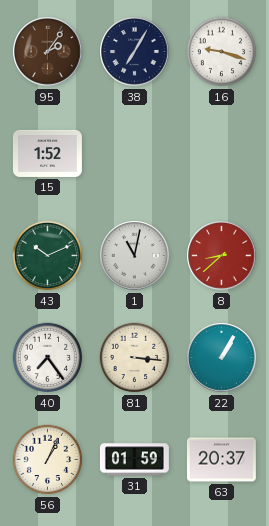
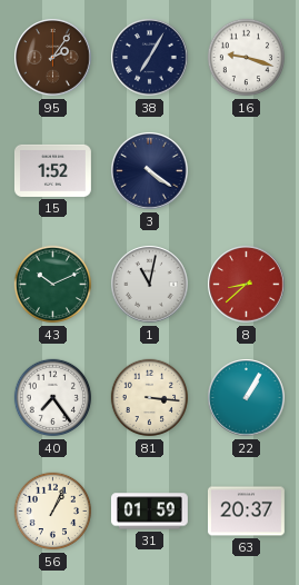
3: none -> 4:21
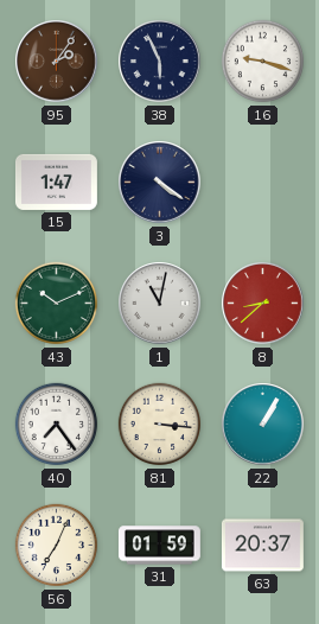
38: 7:05 -> 5:56
15: 1:52 -> 1:47
56: 1:04 -> 7:04
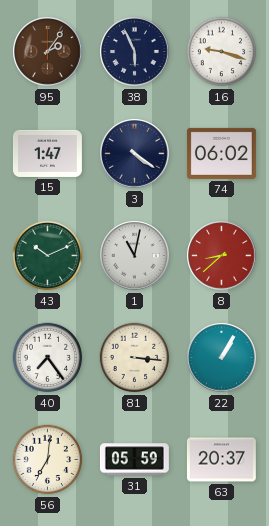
74: none -> 06:02
56: 7:04 -> 7:01
31: 01:59 -> 05:59
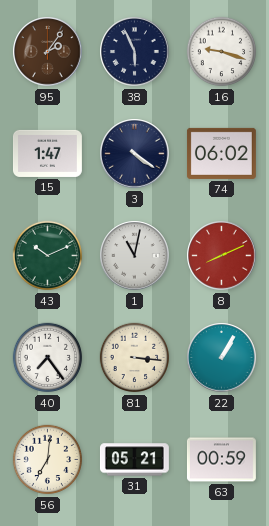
8: 8:38 -> 8:11
31: 05:59 -> 05:21
63: 20:37 -> 00:59
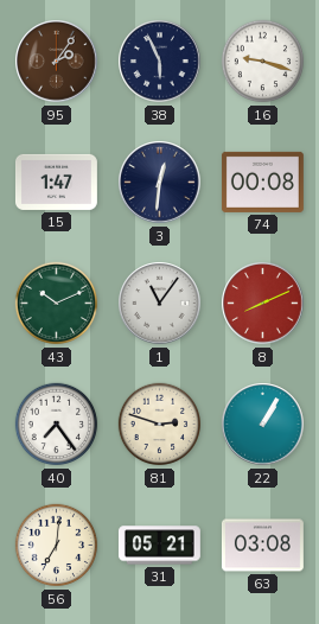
3: 4:21 -> 12:31
74: 06:02 -> 00:08
1: 11:02 -> 11:06
81: 3:16 -> 2:48
63: 00:59 -> 03:08
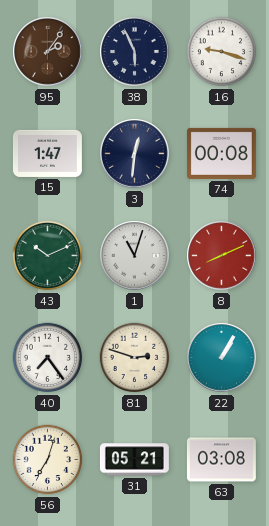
1: 11:06 -> 11:03
56: 7:01 -> 7:03
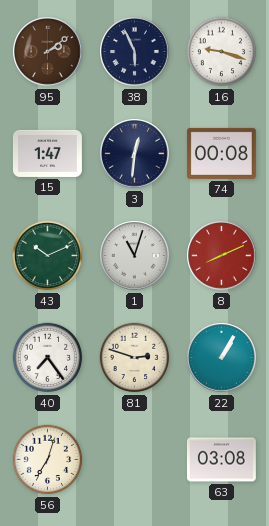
95: 2:06 -> 2:09
31: 05:21 -> none
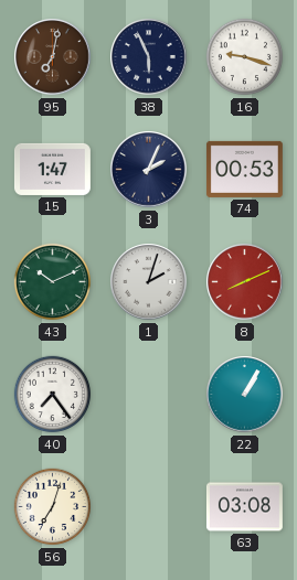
95: 2:09 -> 7:02
3: 12:31 -> 2:04
74: 00:08 -> 00:53
1: 11:03 -> 2:03
81: 2:48 -> none
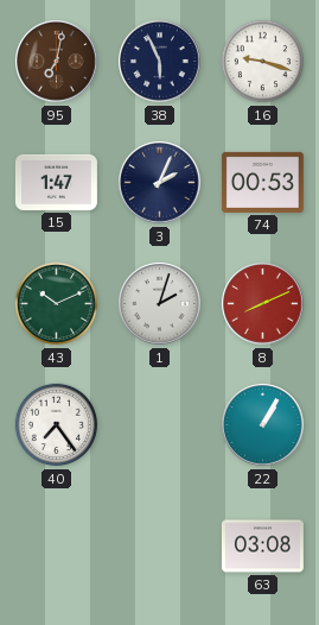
56: 7:03 -> none
